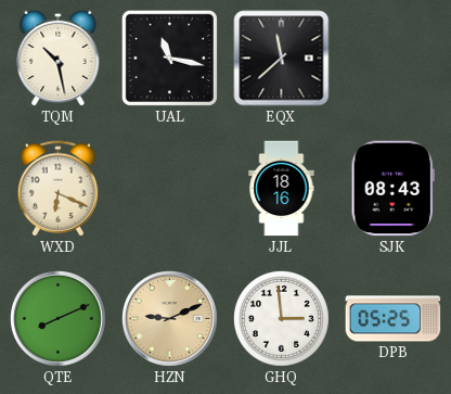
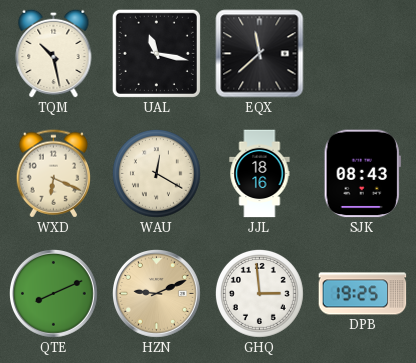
WAU: none -> 12:20
DPB: 05:25 -> 19:25
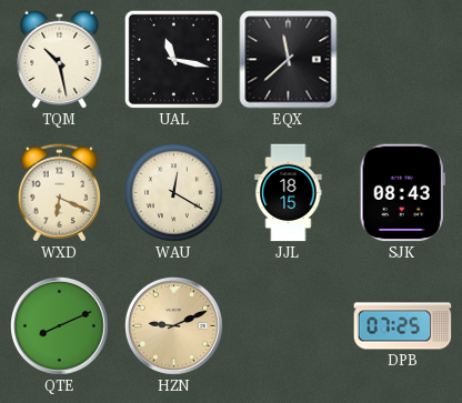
JJL: 18:16 -> 18:15
GHQ: 2:59 -> none
DPB: 19:25 -> 07:25
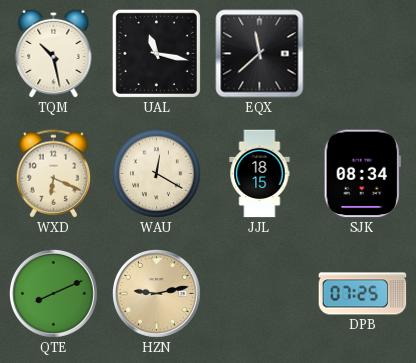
SJK: 08:43 -> 08:34
HZN: 9:11 -> 9:13
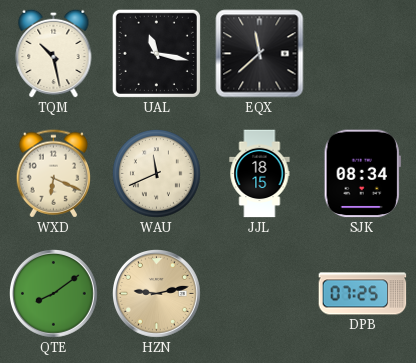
WAU: 12:20 -> 11:41
QTE: 8:11 -> 8:09
